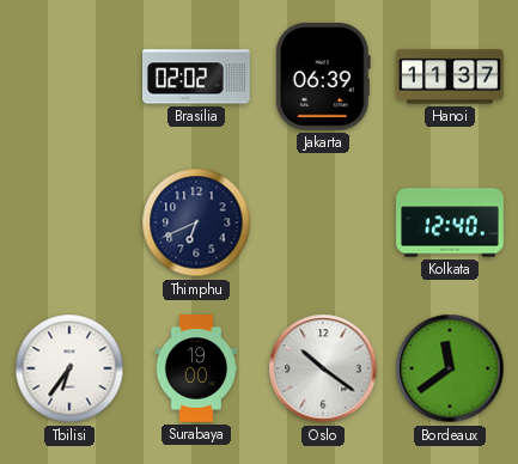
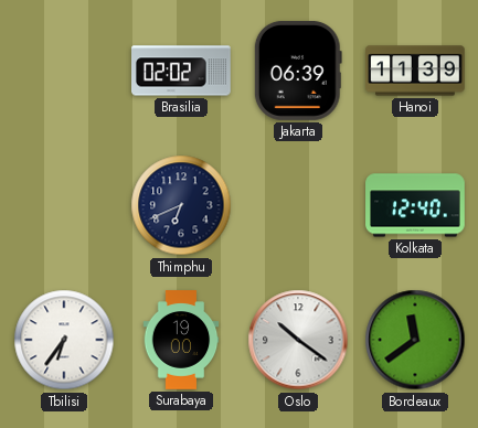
Hanoi: 11:37 -> 11:39
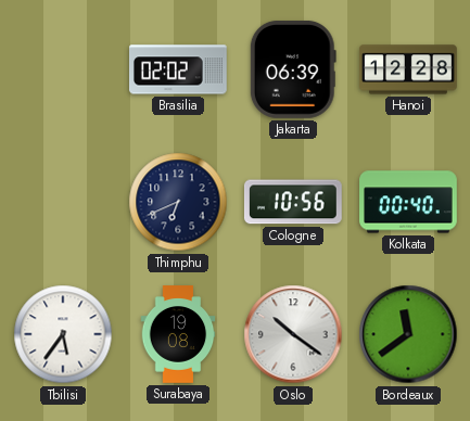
Hanoi: 11:39 -> 12:28
Cologne: none -> 10:56
Kolkata: 12:40 -> 00:40
Tbilisi: 6:36 -> 5:36
Surabaya: 19:00 -> 19:08
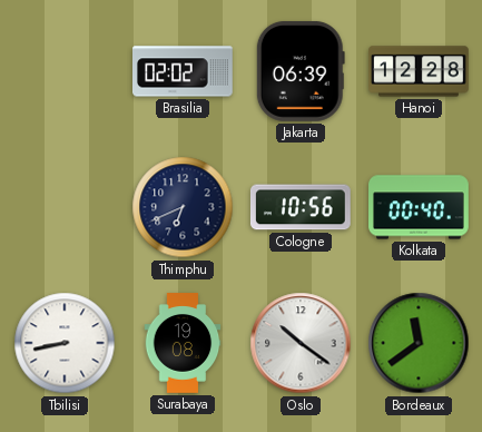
Tbilisi: 5:36 -> 8:43
